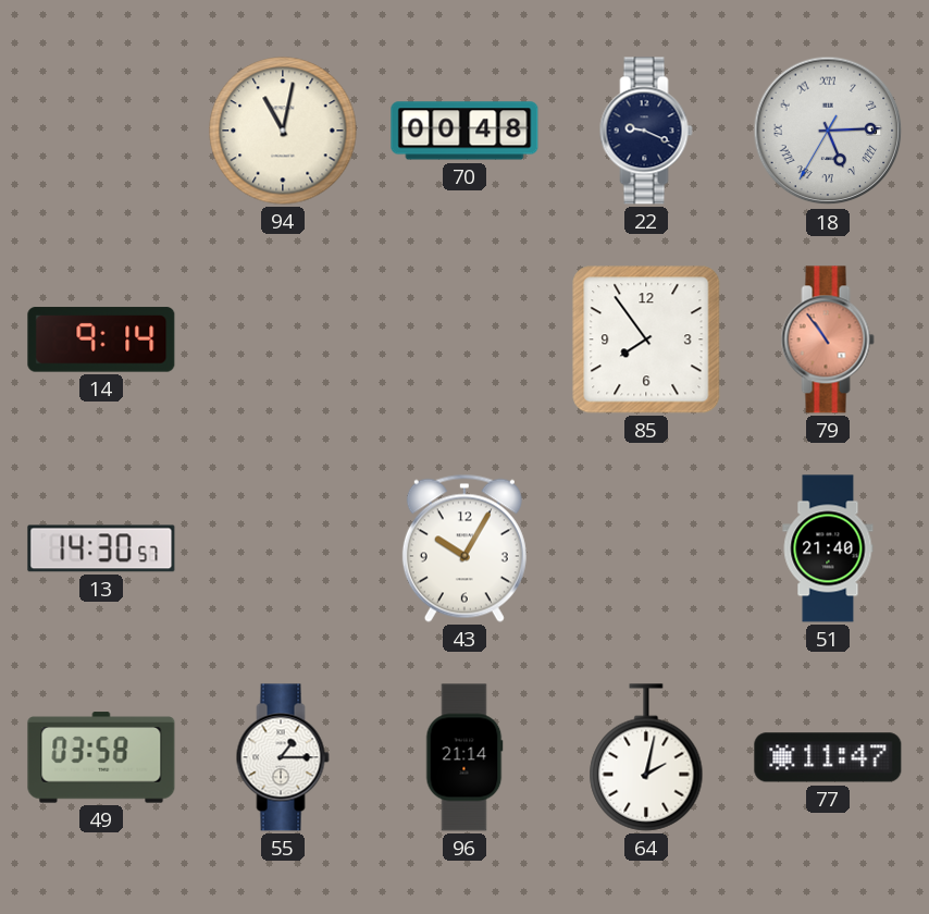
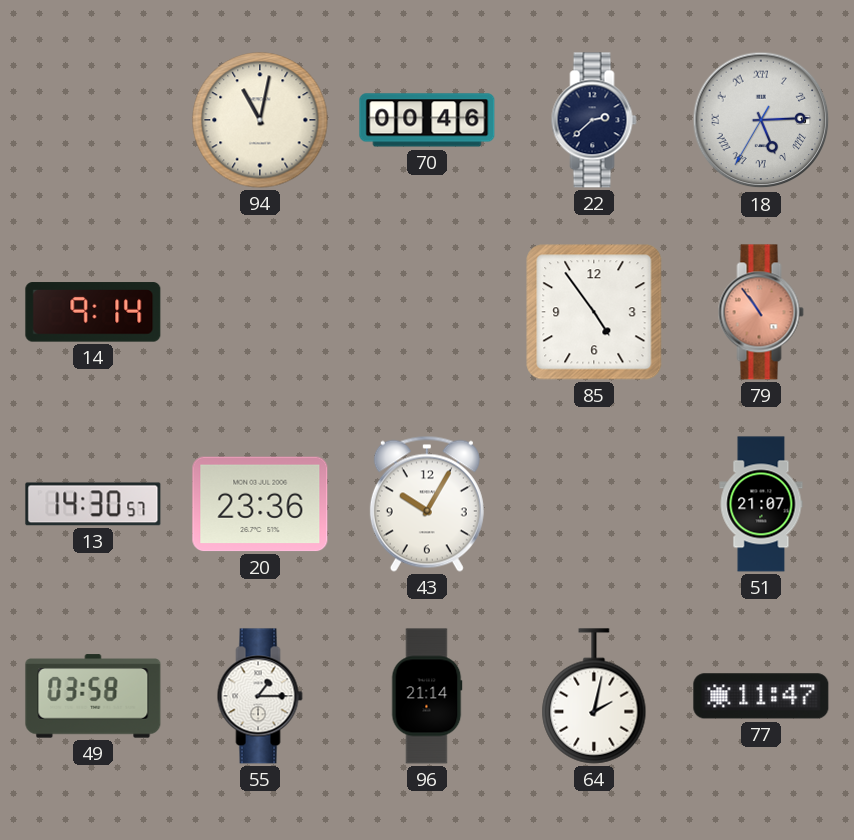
70: 00:48 -> 00:46
22: 9:19 -> 2:38
85: 7:54 -> 4:54
20: none -> 23:36
51: 21:40 -> 21:07
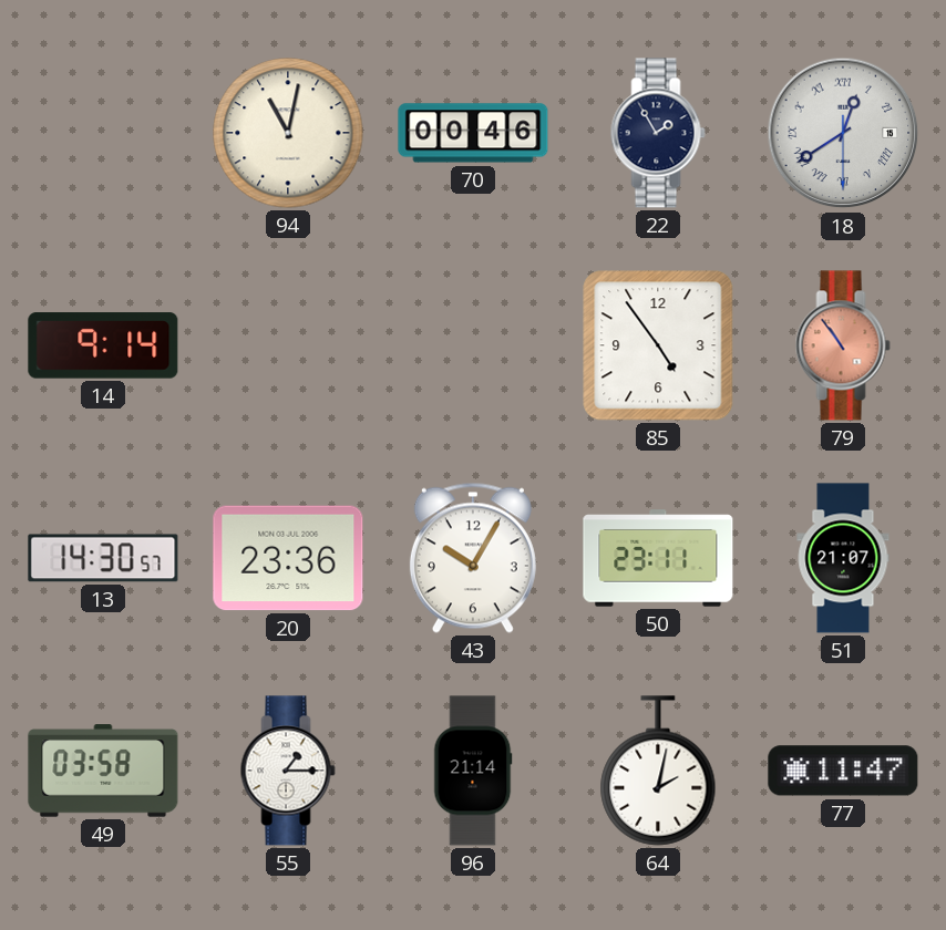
22: 2:38 -> 1:55
18: 5:14 -> 12:39
50: none -> 23:11
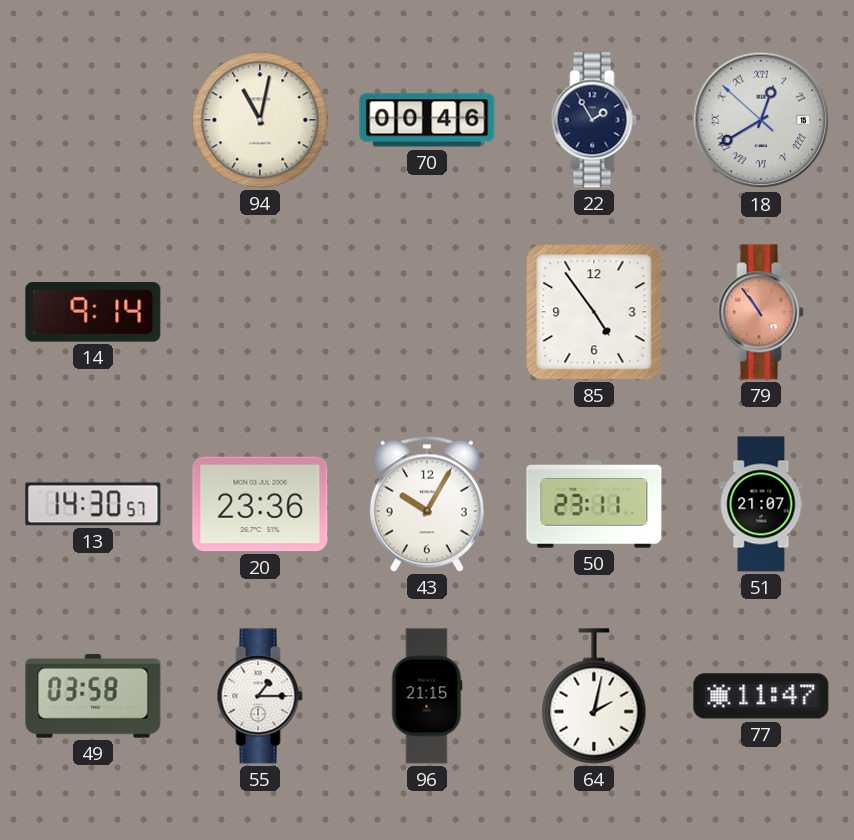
18: 12:39:30 -> 12:39:52
96: 21:14 -> 21:15
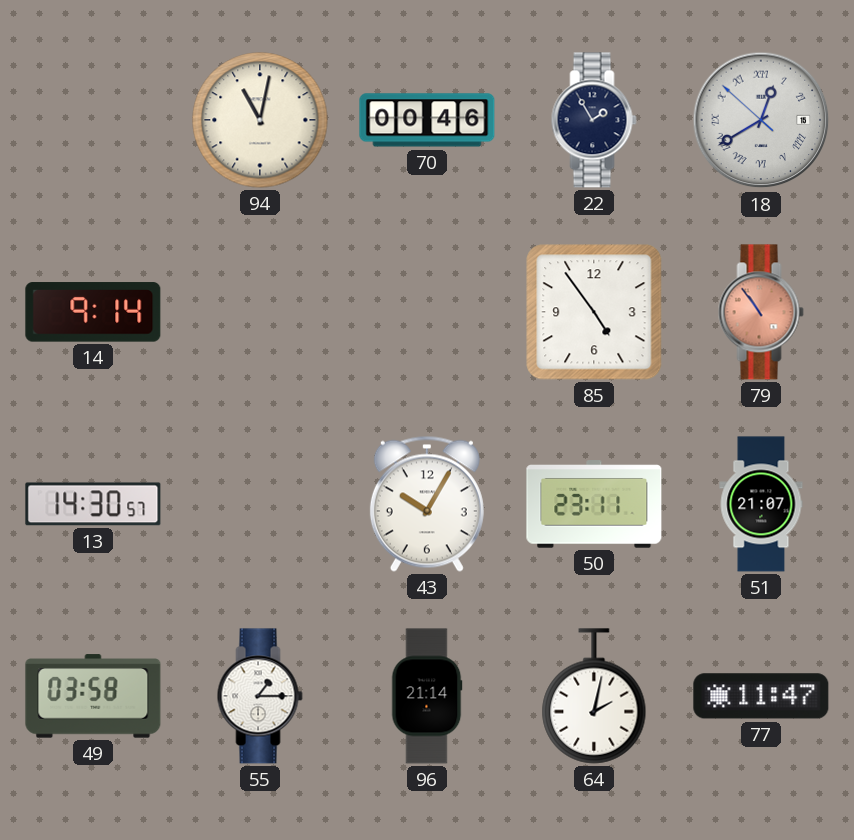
20: 23:36 -> none
96: 21:15 -> 21:14
